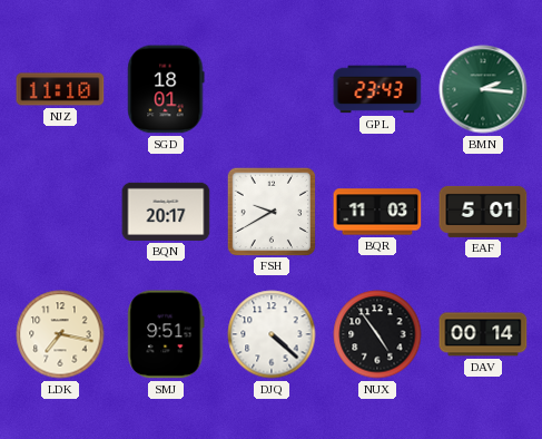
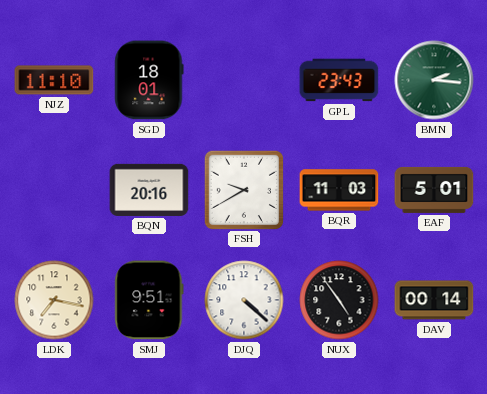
BQN: 20:17 -> 20:16
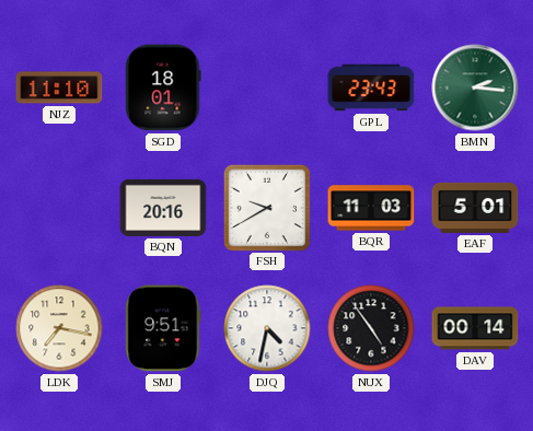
DJQ: 4:22 -> 4:32
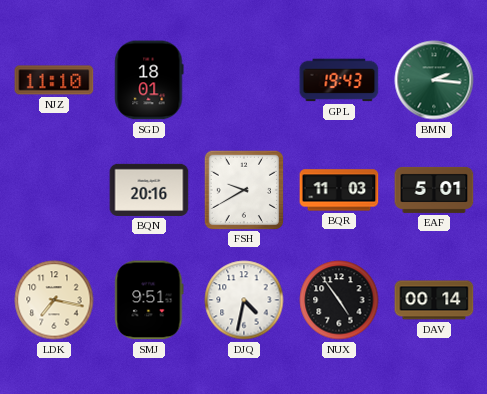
GPL: 23:43 -> 19:43
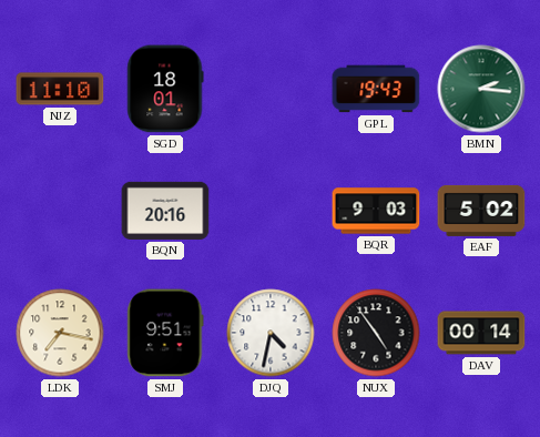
FSH: 9:40 -> none
BQR: 11:03 -> 9:03
EAF: 5:01 -> 5:02
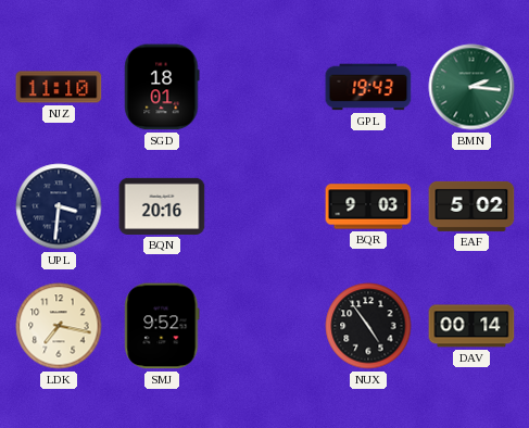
UPL: none -> 3:31
SMJ: 9:51 -> 9:52
DJQ: 4:32 -> none
